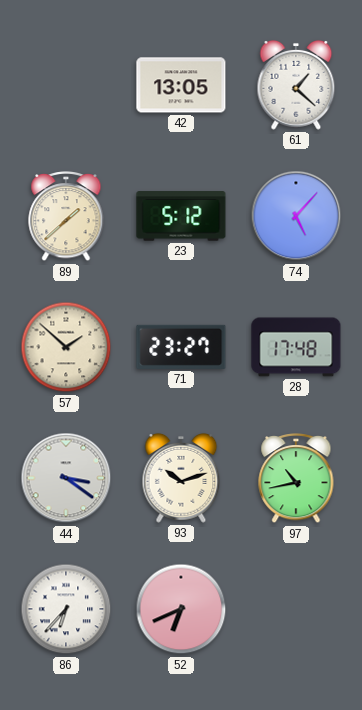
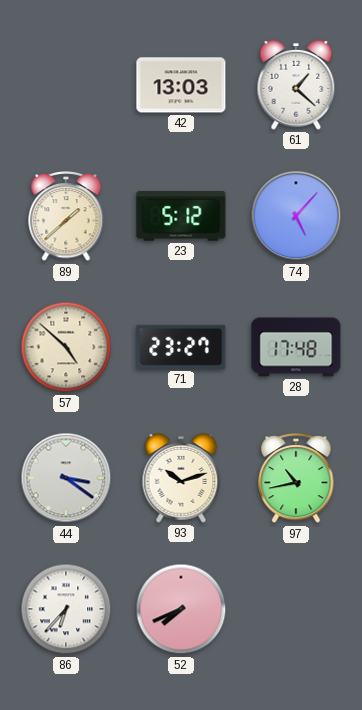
42: 13:05 -> 13:03
57: 1:52 -> 4:52
52: 6:41 -> 7:41
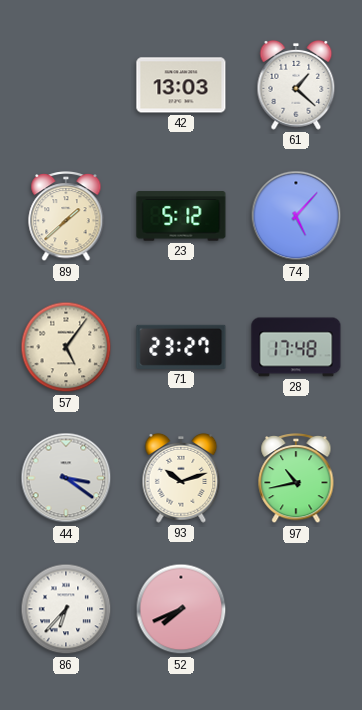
57: 4:52 -> 5:06
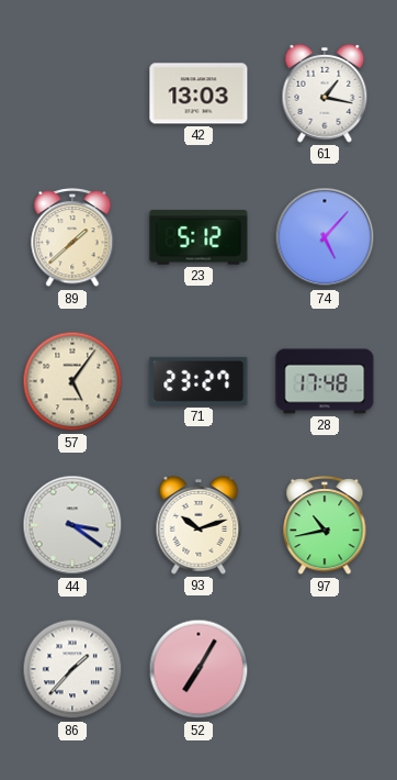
61: 1:22 -> 1:17
86: 6:37 -> 1:37
52: 7:41 -> 7:05
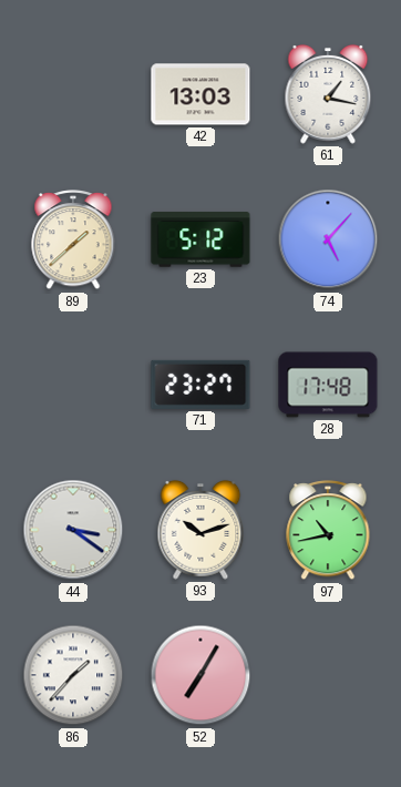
57: 5:06 -> none
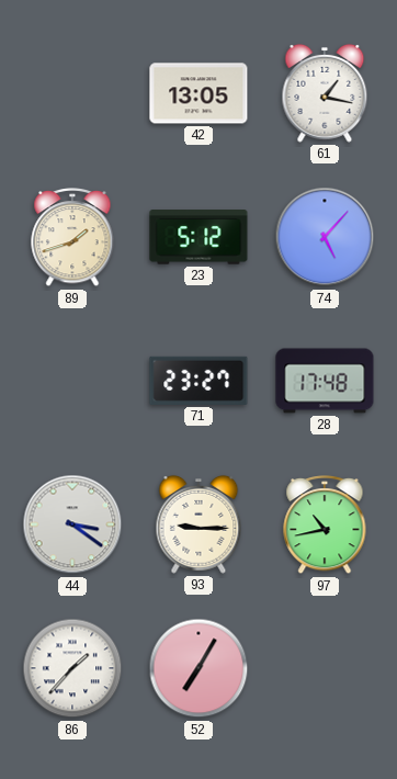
42: 13:03 -> 13:05
89: 1:38 -> 1:42
93: 10:12 -> 9:15
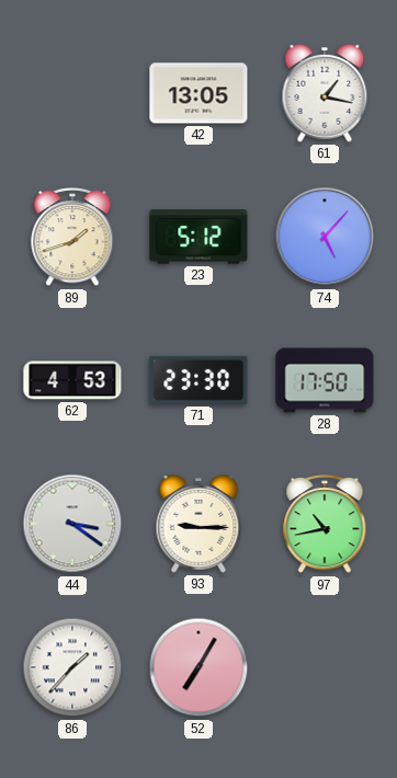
62: none -> 4:53
71: 23:27 -> 23:30
28: 17:48 -> 17:50
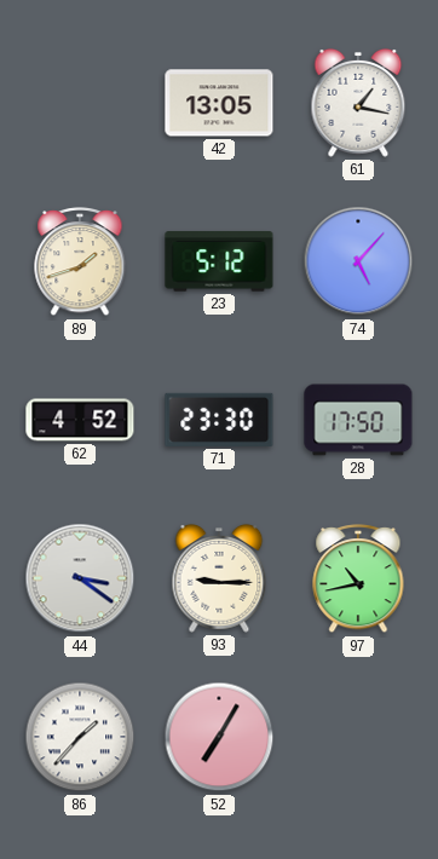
62: 4:53 -> 4:52
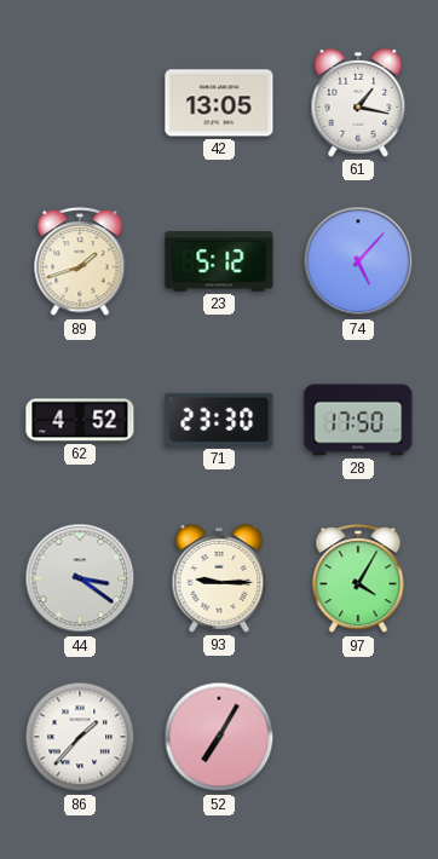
97: 10:43 -> 4:05
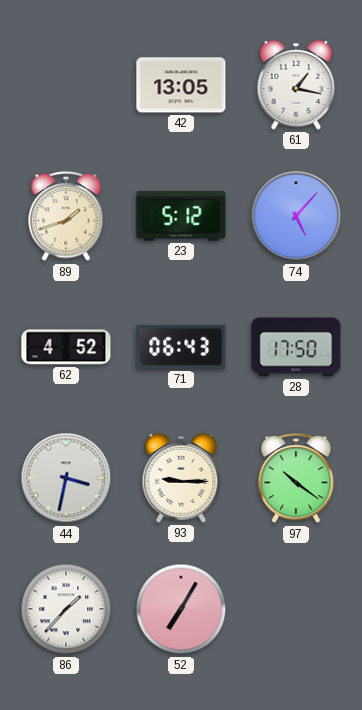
71: 23:30 -> 06:43
44: 3:21 -> 3:32
97: 4:05 -> 10:21
